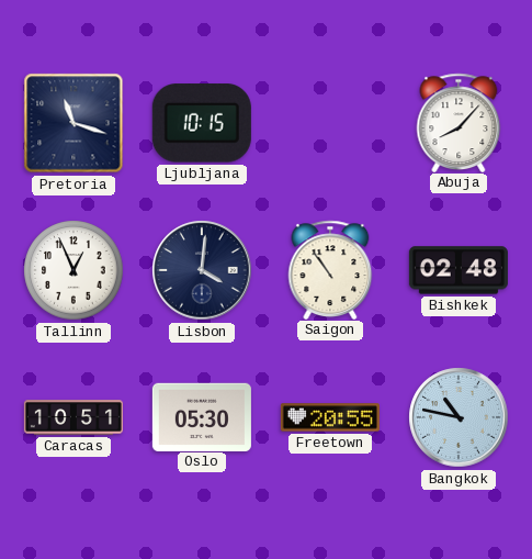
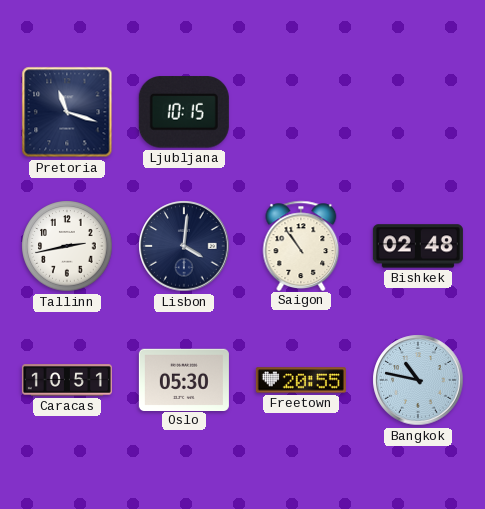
Abuja: 8:07 -> none
Tallinn: 12:56 -> 2:43
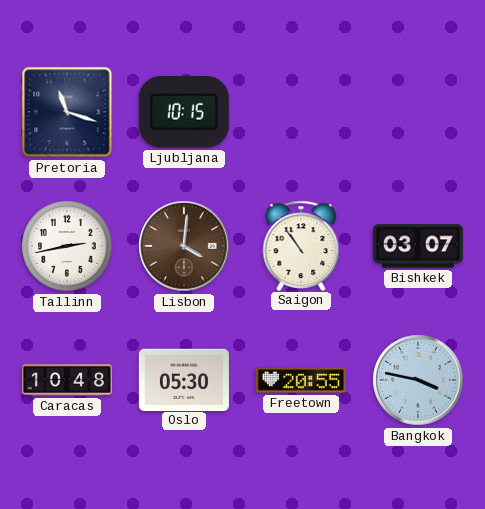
Lisbon dial: navy -> brown
Bishkek: 02:48 -> 03:07
Caracas: 10:51 -> 10:48
Bangkok: 10:47 -> 3:47
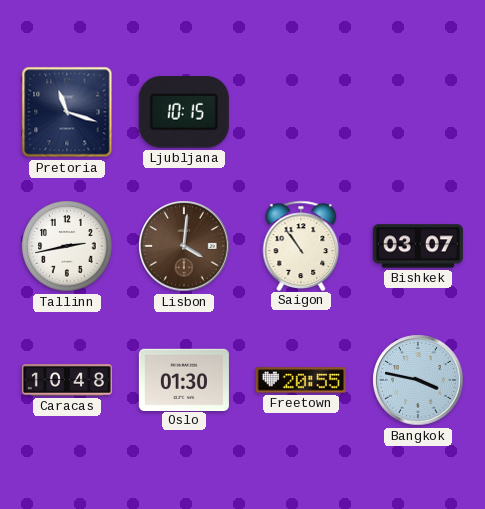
Oslo: 05:30 -> 01:30
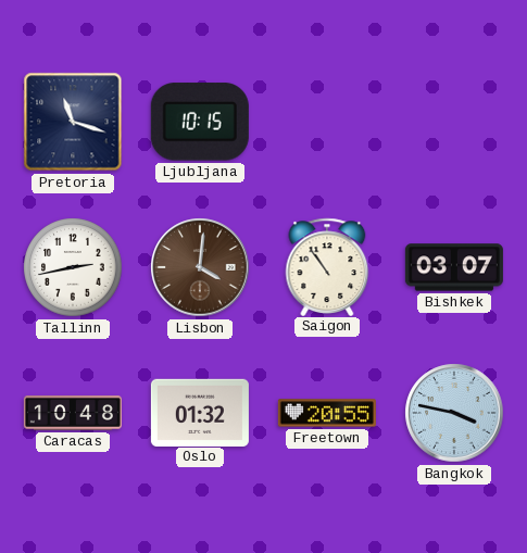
Oslo: 01:30 -> 01:32
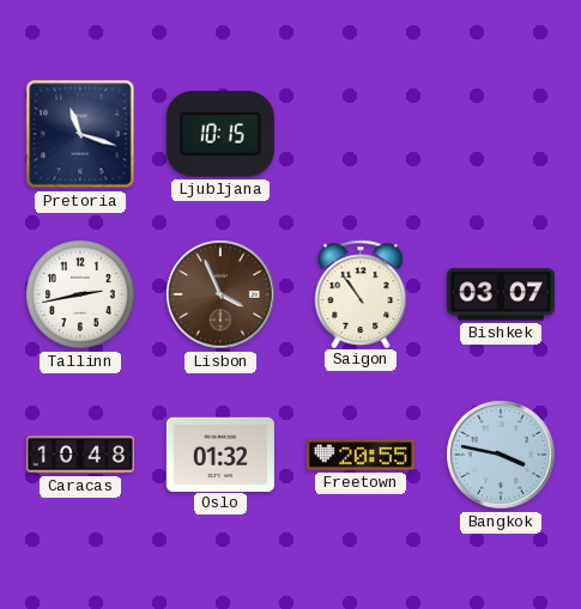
Lisbon: 4:01 -> 3:56
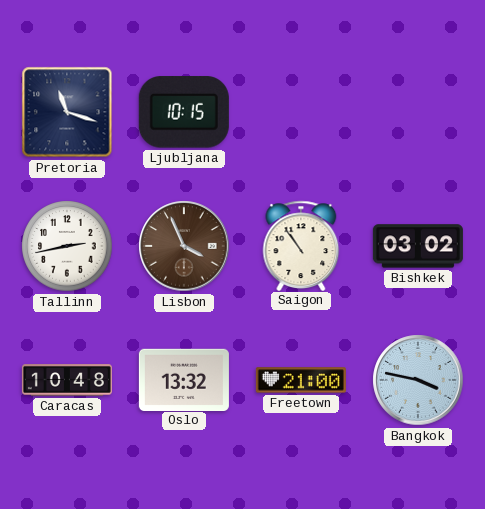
Bishkek: 03:07 -> 03:02
Oslo: 01:32 -> 13:32
Freetown: 20:55 -> 21:00
